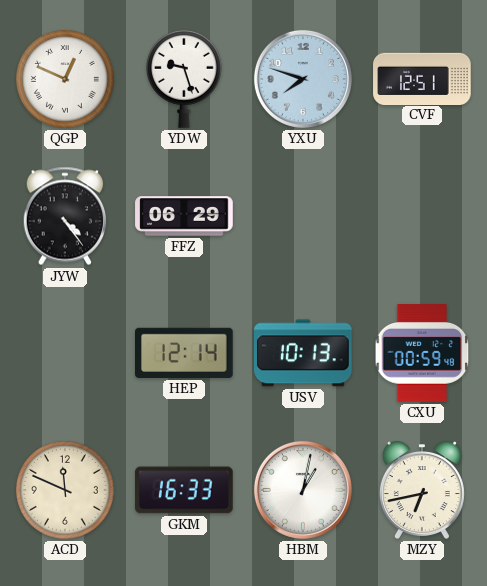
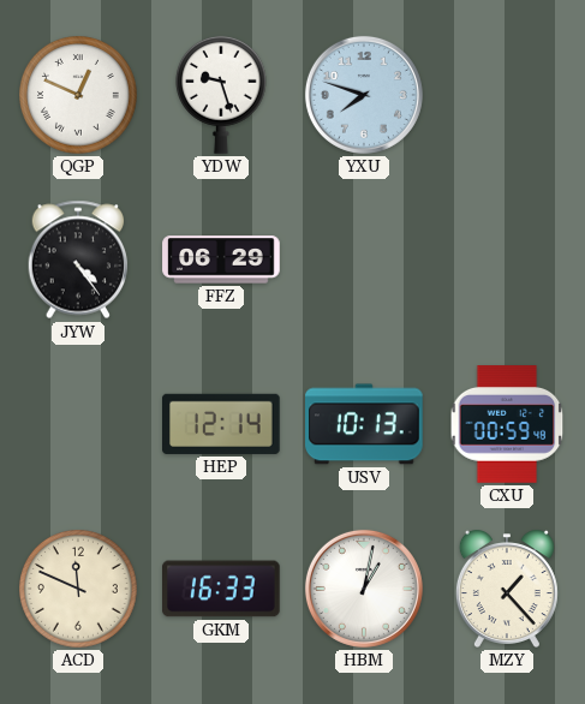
CVF: 12:51 -> none
MZY: 6:43 -> 1:23
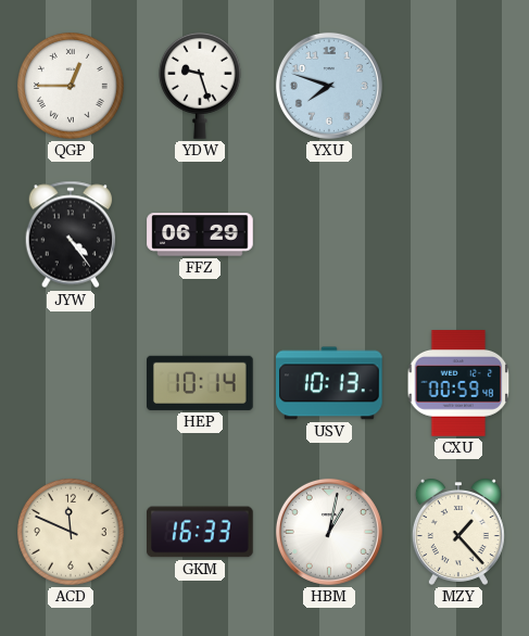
QGP: 12:49 -> 12:45
HEP: 12:14 -> 10:14
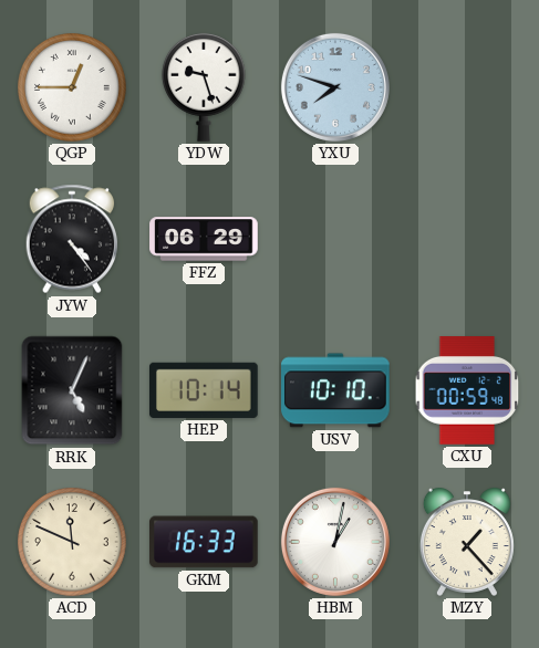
RRK: none -> 5:04
USV: 10:13 -> 10:10
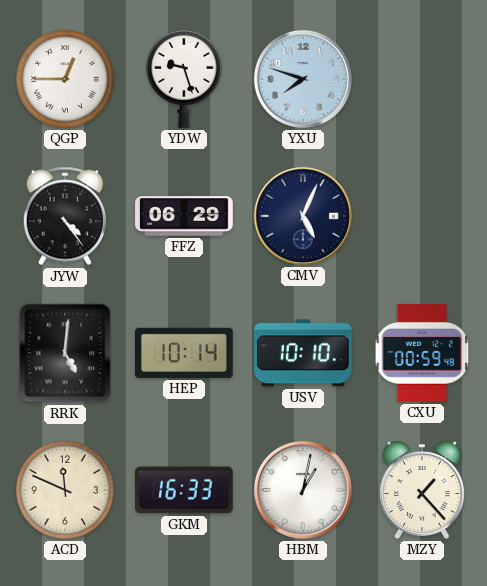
CMV: none -> 5:04
RRK: 5:04 -> 5:01
